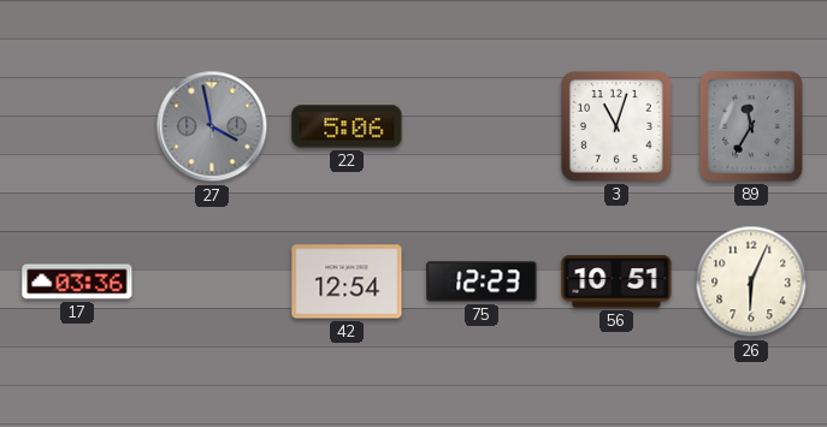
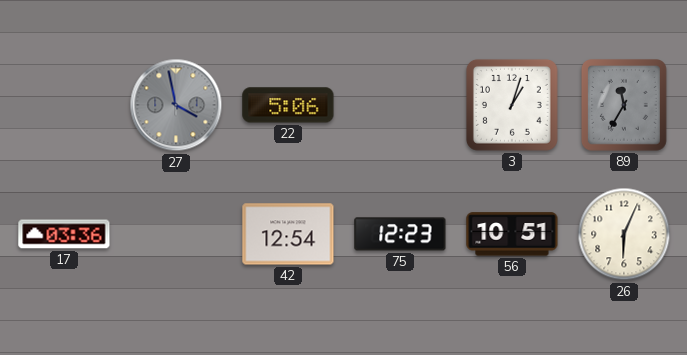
3: 11:03 -> 1:03
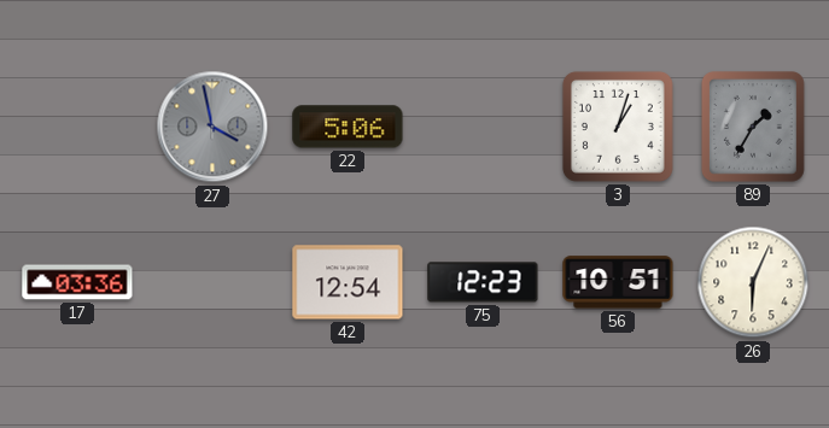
89: 11:35 -> 1:35
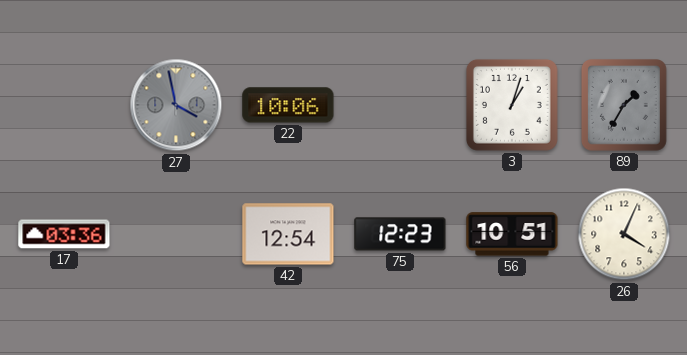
22: 5:06 -> 10:06
26: 6:04 -> 4:04
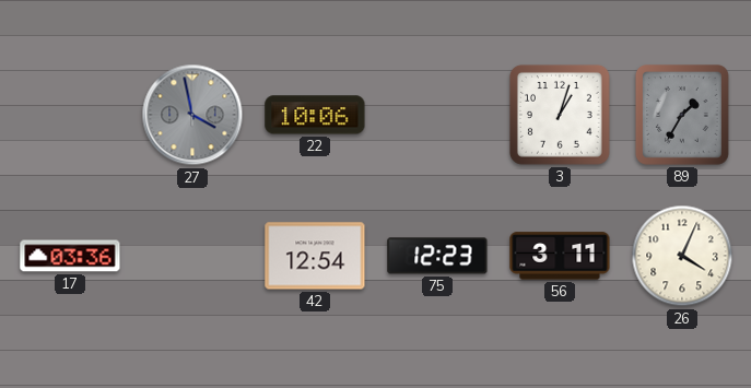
56: 10:51 -> 3:11
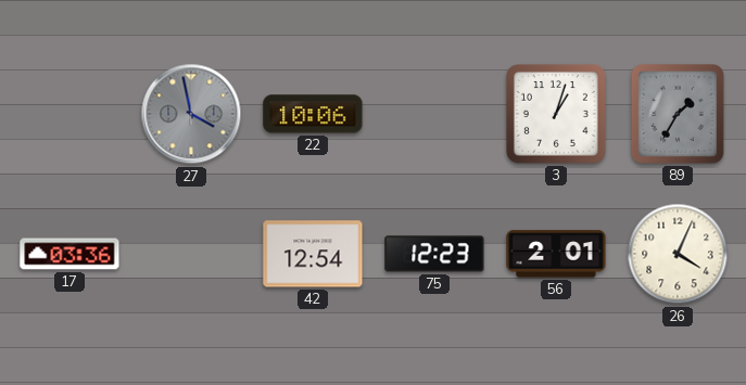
56: 3:11 -> 2:01
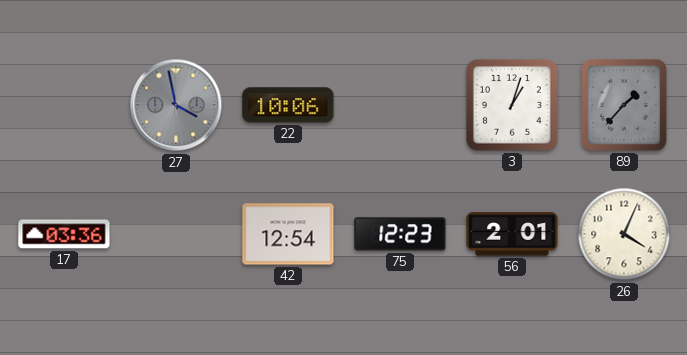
89: 1:35 -> 1:37
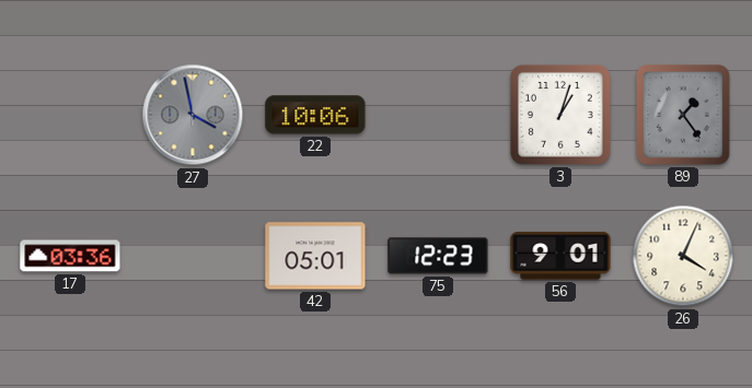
89: 1:37 -> 1:24
42: 12:54 -> 05:01
56: 2:01 -> 9:01
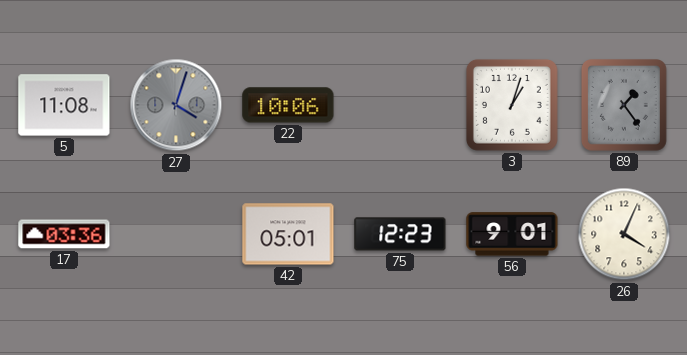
5: none -> 11:08
27: 3:58 -> 4:03
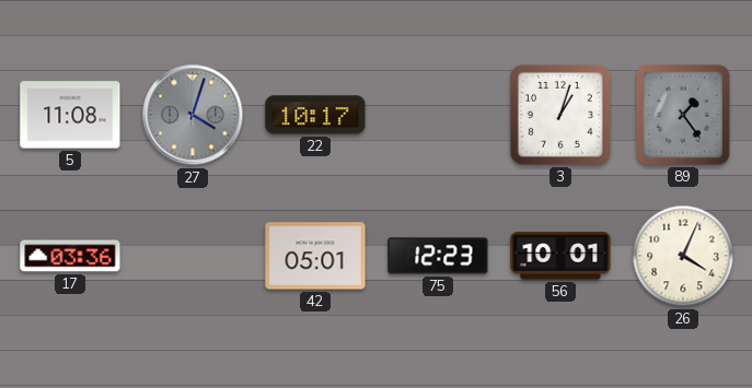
22: 10:06 -> 10:17
56: 9:01 -> 10:01
